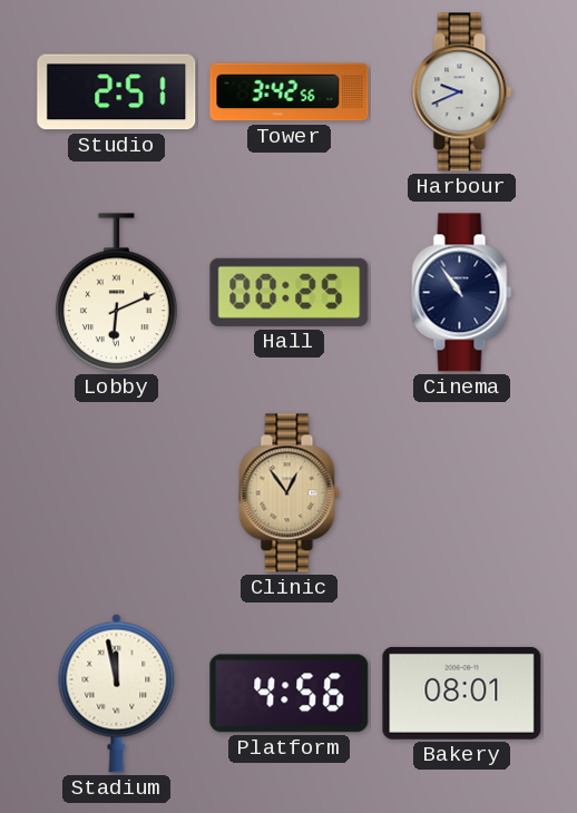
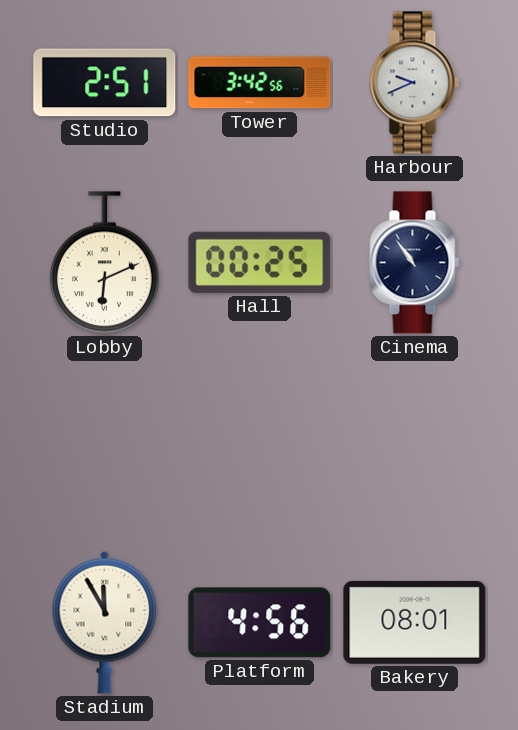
Clinic: 12:54 -> none
Stadium: 11:58 -> 11:55
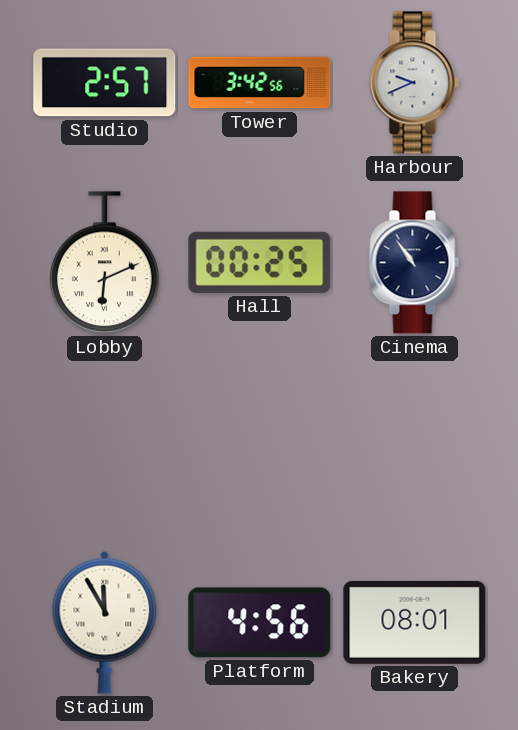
Studio: 2:51 -> 2:57
